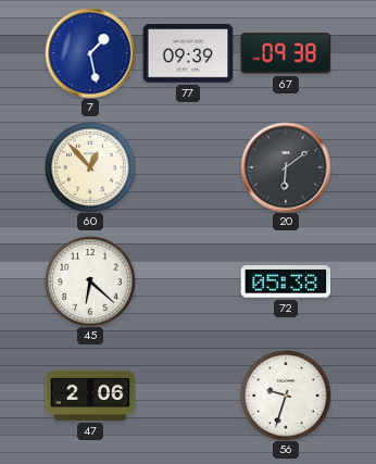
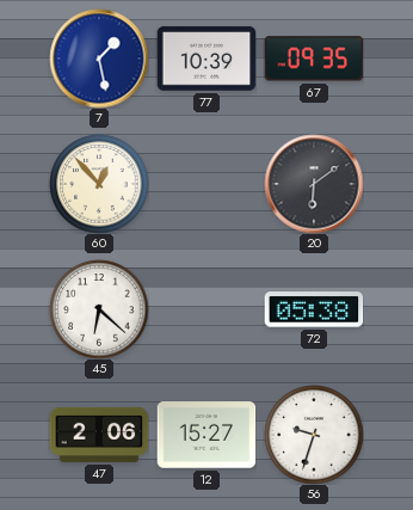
77: 09:39 -> 10:39
67: 09:38 -> 09:35
12: none -> 15:27
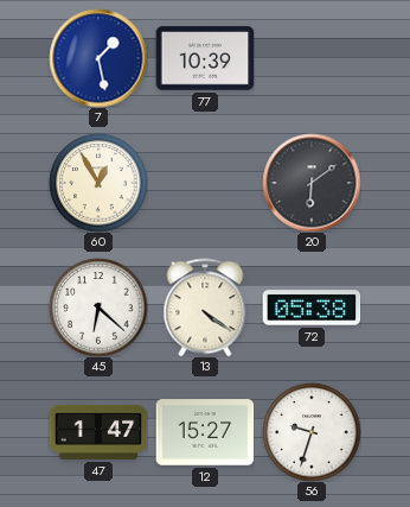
67: 09:35 -> none
60: 12:53 -> 12:55
13: none -> 4:21
47: 2:06 -> 1:47
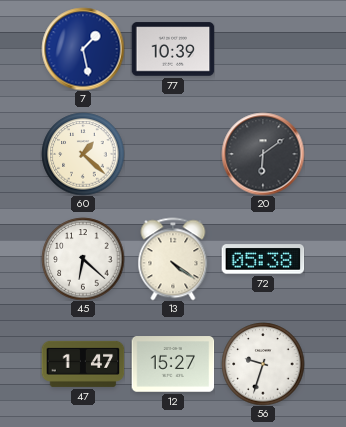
60: 12:55 -> 1:22
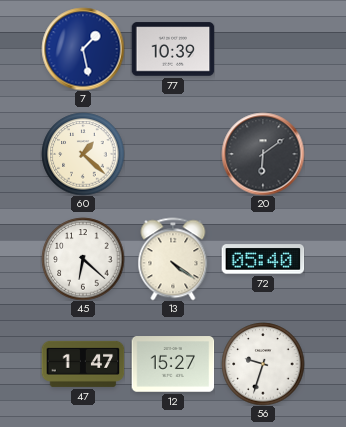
72: 05:38 -> 05:40
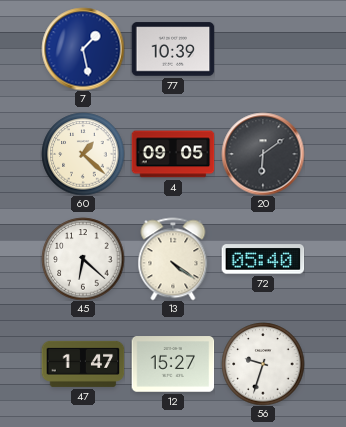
4: none -> 09:05
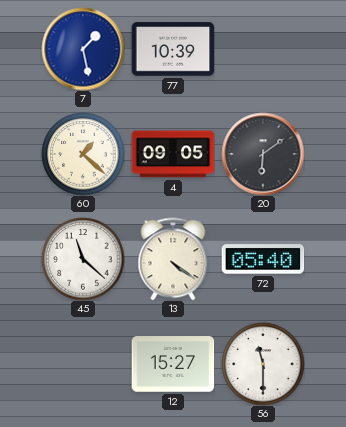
45: 6:22 -> 11:22
47: 1:47 -> none
56: 9:33 -> 11:30
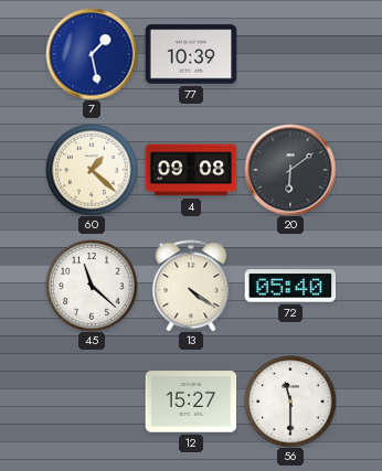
4: 09:05 -> 09:08
